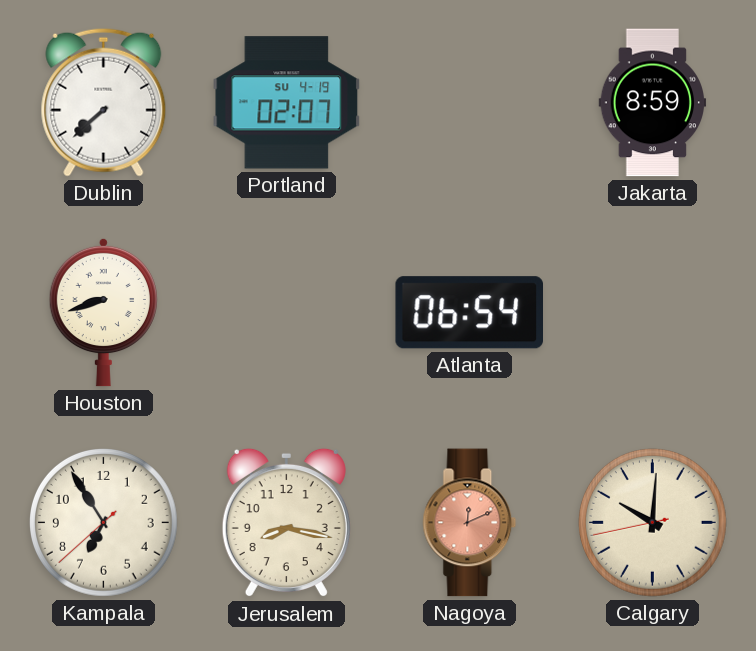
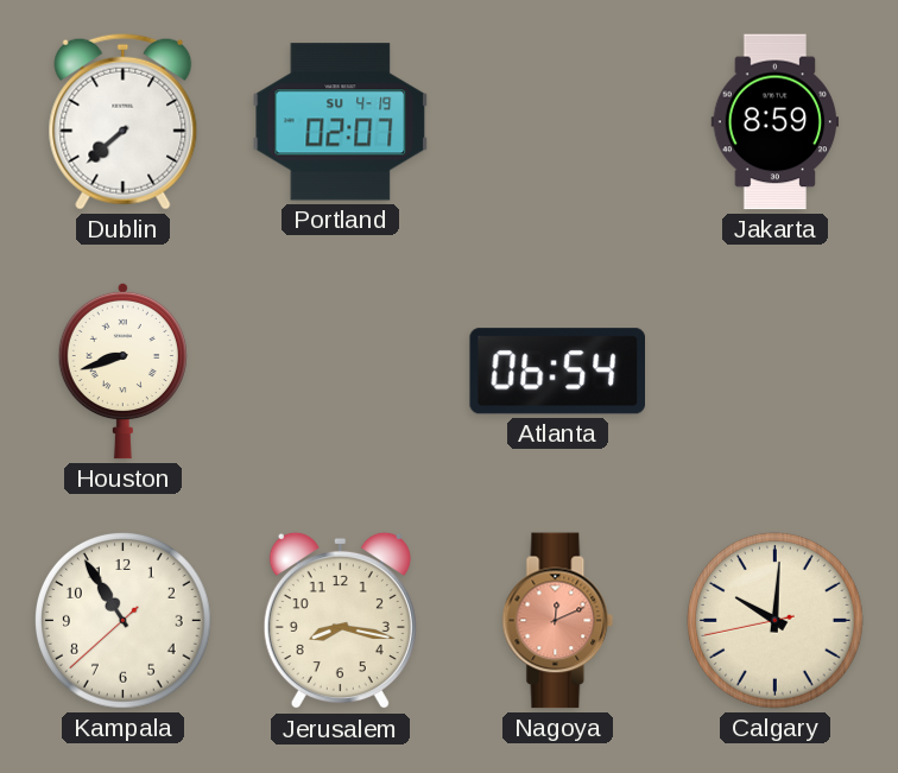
Kampala: 6:54 -> 10:54
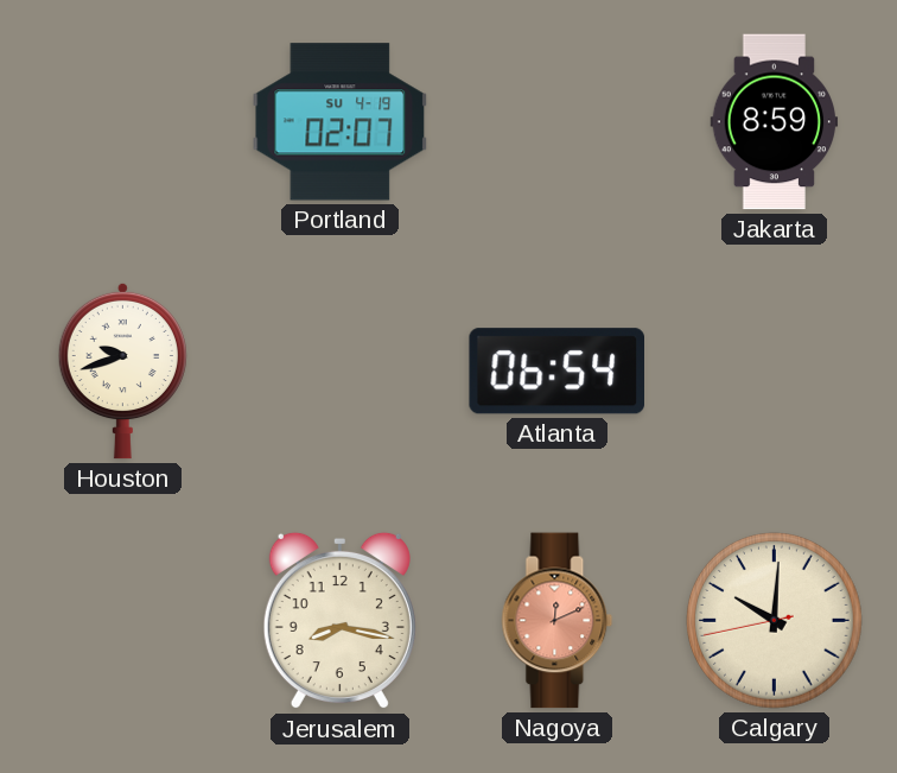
Dublin: 7:38 -> none
Houston: 8:42 -> 9:42
Kampala: 10:54 -> none
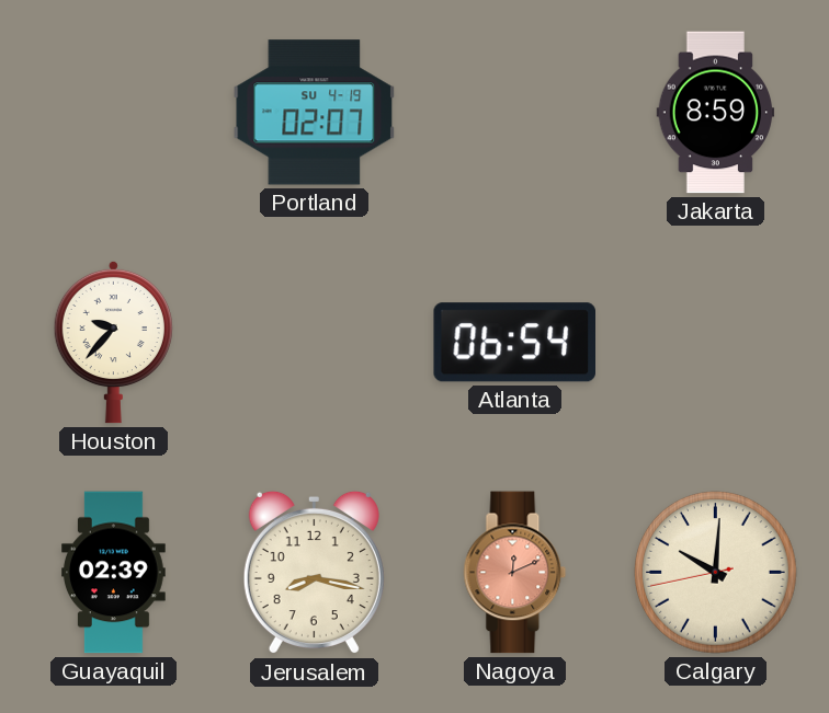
Houston: 9:42 -> 9:37
Guayaquil: none -> 02:39
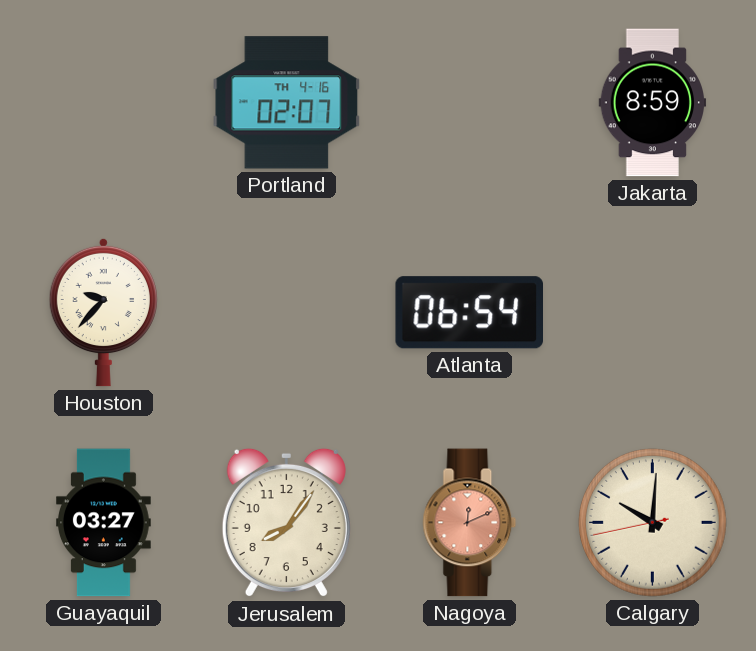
Portland date: SU 4-19 -> TH 4-16
Guayaquil: 02:39 -> 03:27
Jerusalem: 8:17 -> 8:06
